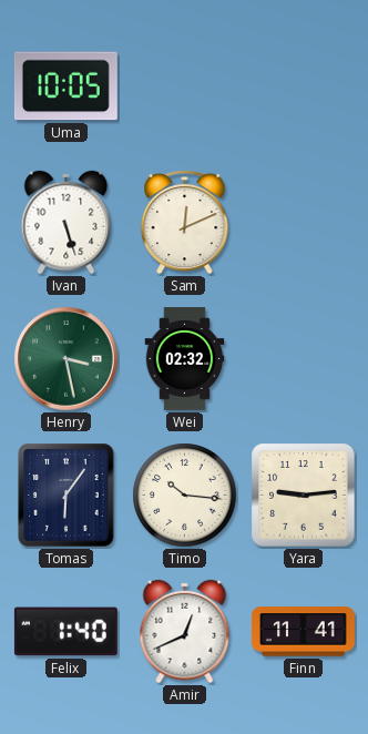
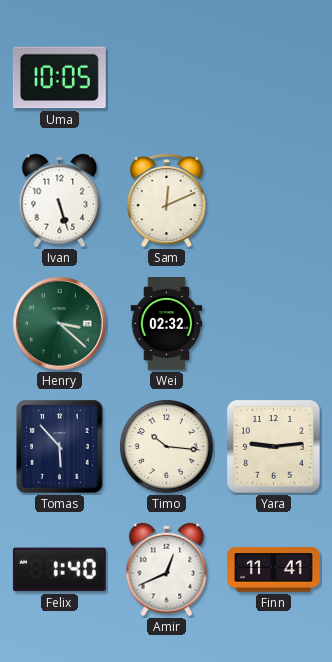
Henry: 3:28 -> 3:22
Tomas: 6:06 -> 5:53
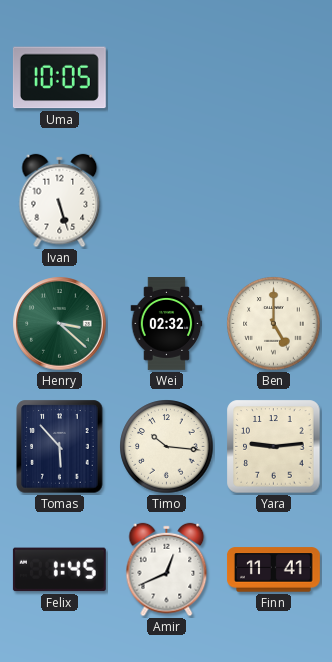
Sam: 12:11 -> none
Ben: none -> 5:00
Felix: 1:40 -> 1:45
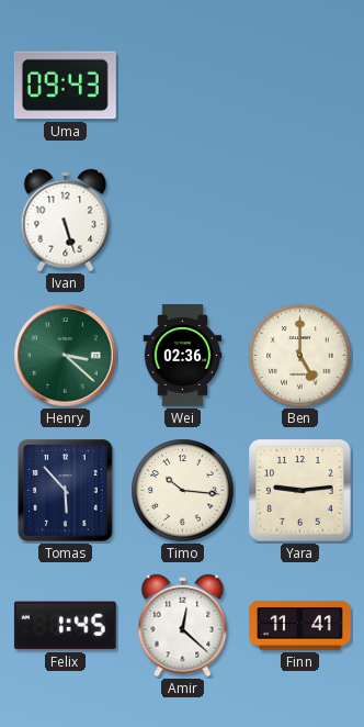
Uma: 10:05 -> 09:43
Wei: 02:32 -> 02:36
Amir: 12:41 -> 12:22
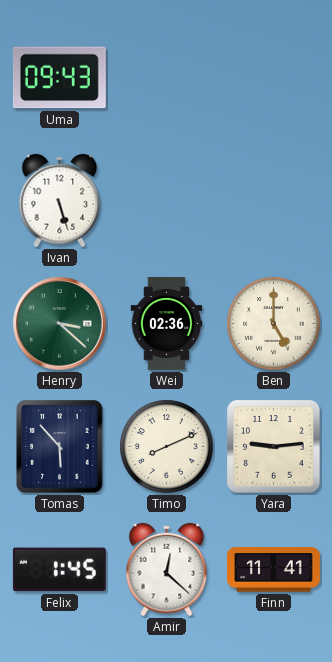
Timo: 10:16 -> 8:11
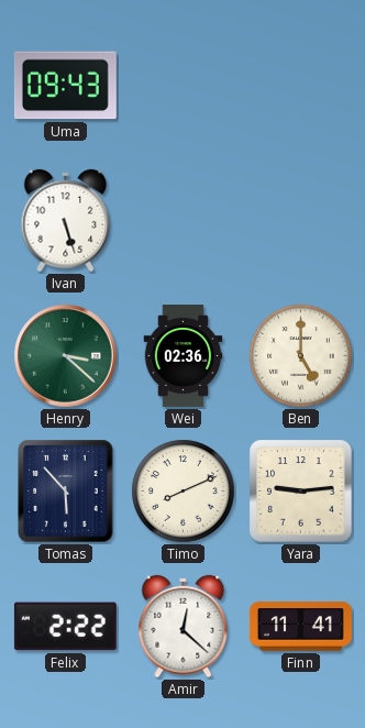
Felix: 1:45 -> 2:22
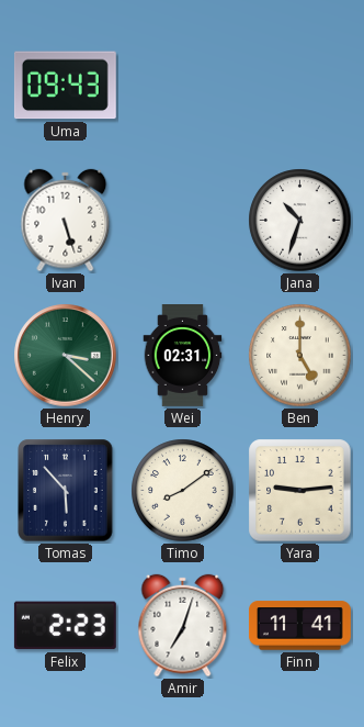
Jana: none -> 10:33
Wei: 02:36 -> 02:31
Timo: 8:11 -> 8:09
Felix: 2:22 -> 2:23
Amir: 12:22 -> 7:03
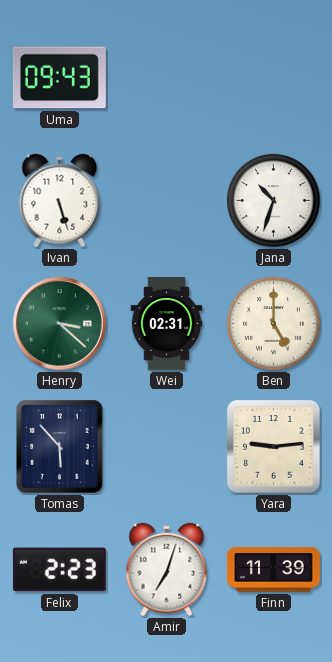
Timo: 8:09 -> none
Finn: 11:41 -> 11:39
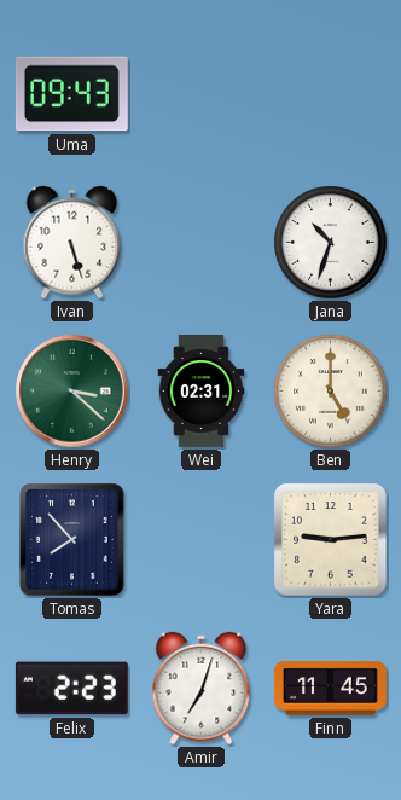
Tomas: 5:53 -> 7:53
Finn: 11:39 -> 11:45
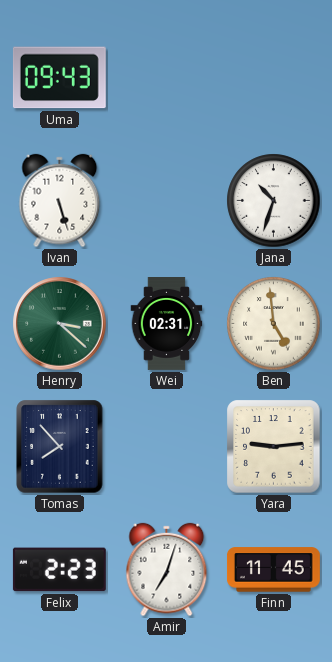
Ben: 5:00 -> 4:59
